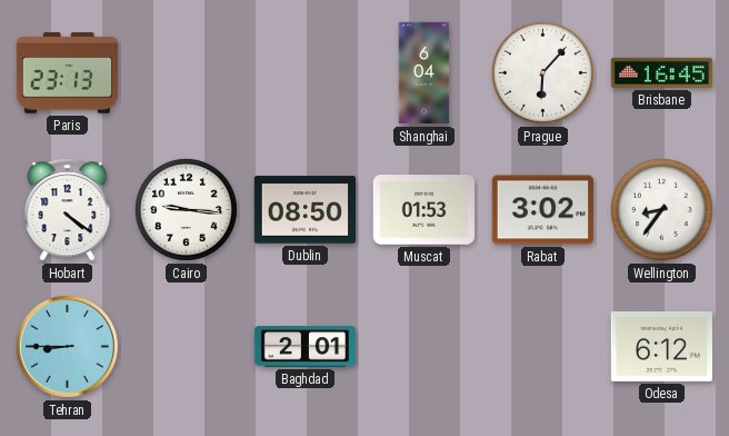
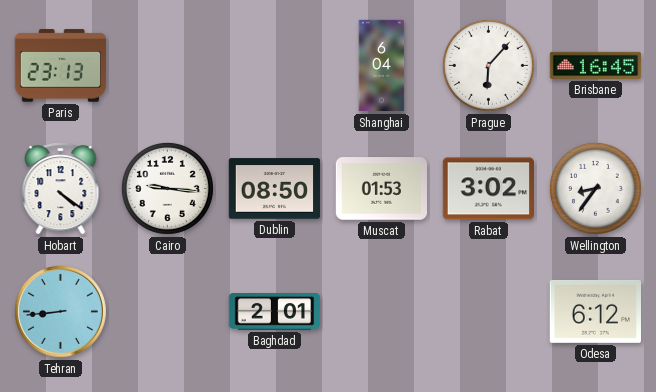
Tehran: 8:45 -> 8:44
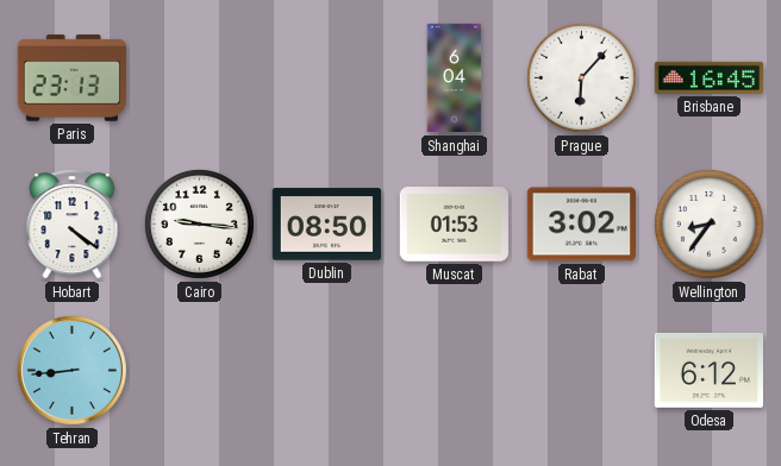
Baghdad: 2:01 -> none
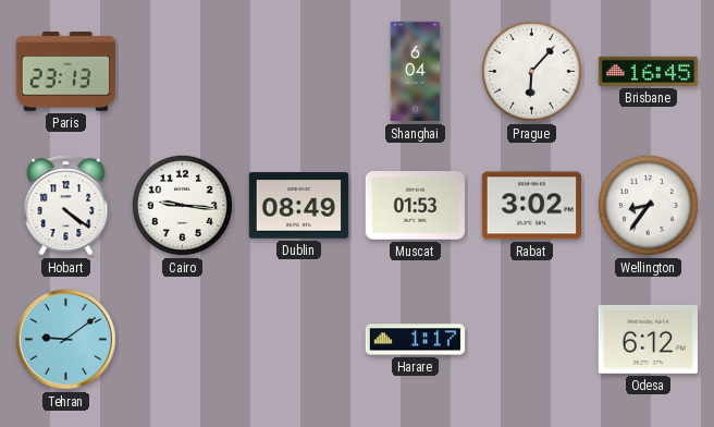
Dublin: 08:50 -> 08:49
Tehran: 8:44 -> 9:09
Harare: none -> 1:17
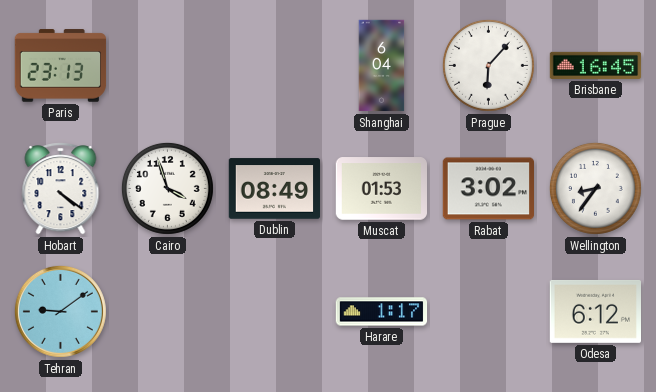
Cairo: 9:16 -> 3:57
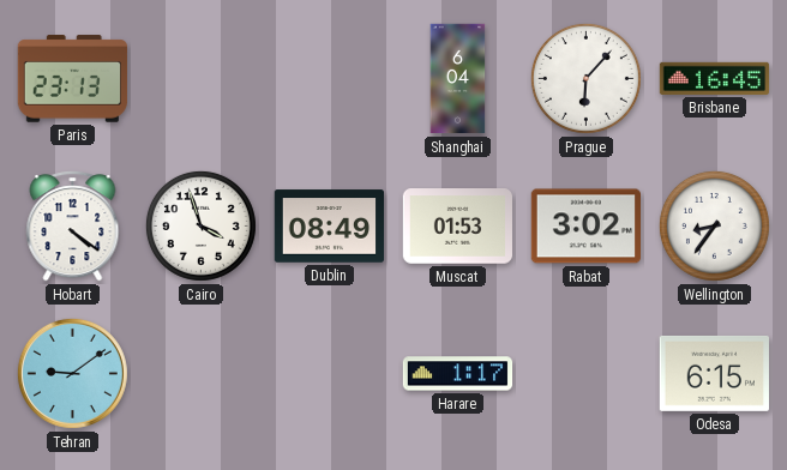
Odesa: 6:12 -> 6:15
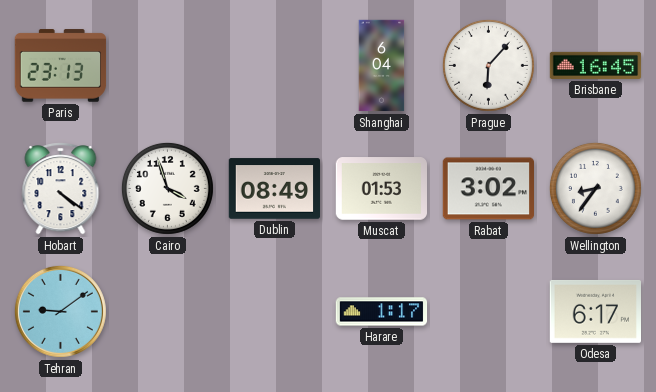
Odesa: 6:15 -> 6:17
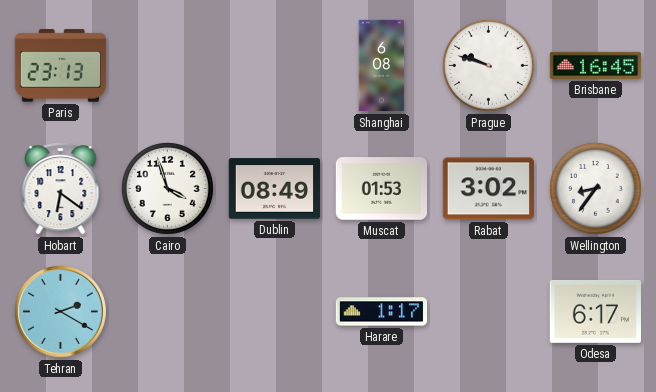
Shanghai: 6:04 -> 6:08
Prague: 6:07 -> 9:48
Hobart: 4:21 -> 6:21
Tehran: 9:09 -> 2:20
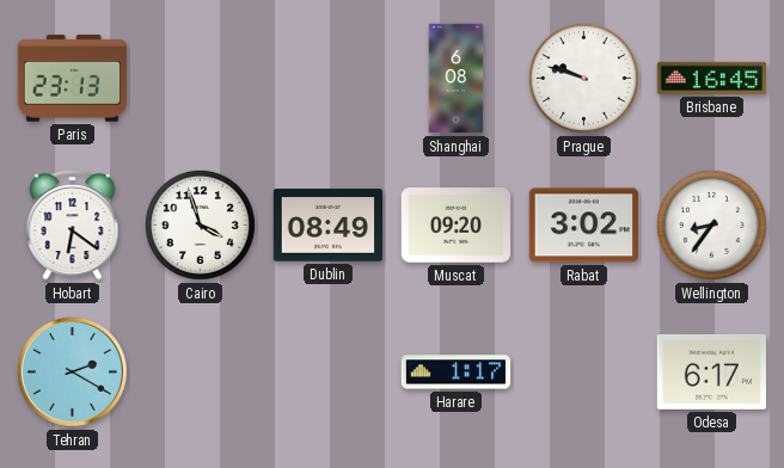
Muscat: 01:53 -> 09:20
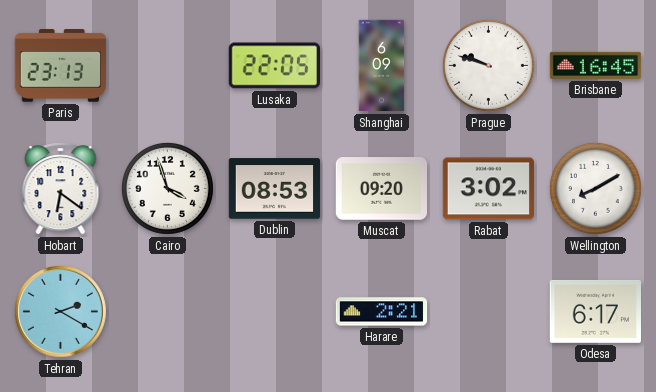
Lusaka: none -> 22:05
Shanghai: 6:08 -> 6:09
Dublin: 08:49 -> 08:53
Wellington: 8:36 -> 8:10
Harare: 1:17 -> 2:21
